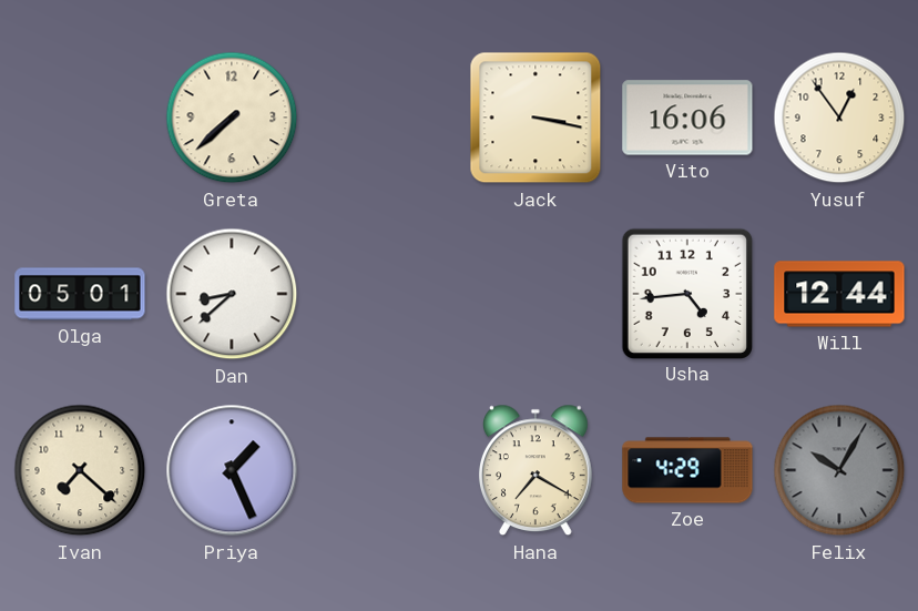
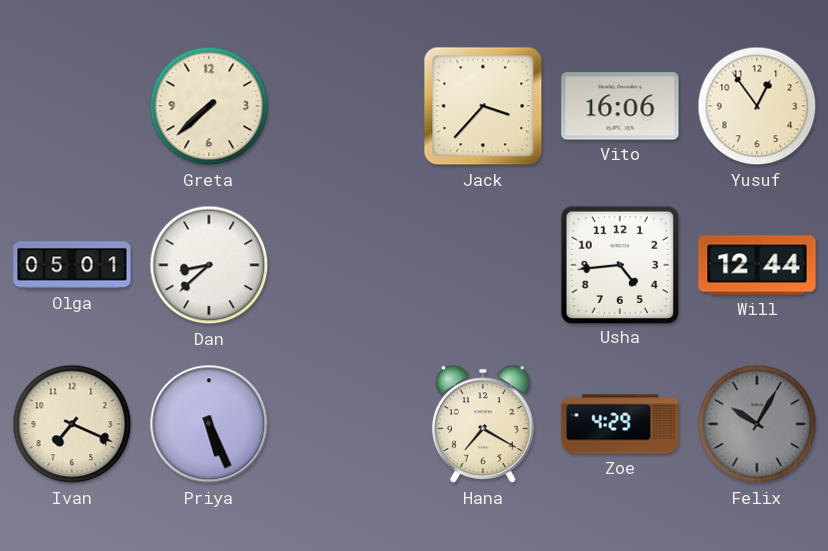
Jack: 3:17 -> 3:37
Ivan: 7:22 -> 7:19
Priya: 1:26 -> 5:26
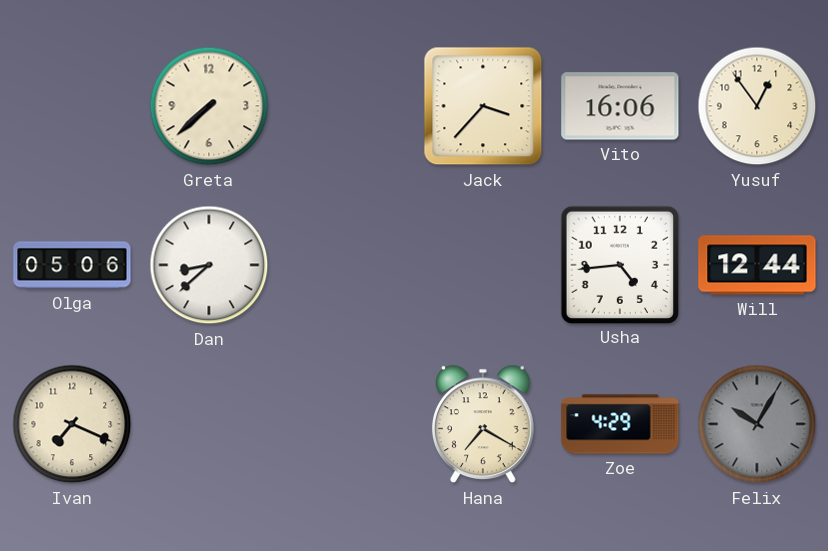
Olga: 05:01 -> 05:06
Priya: 5:26 -> none
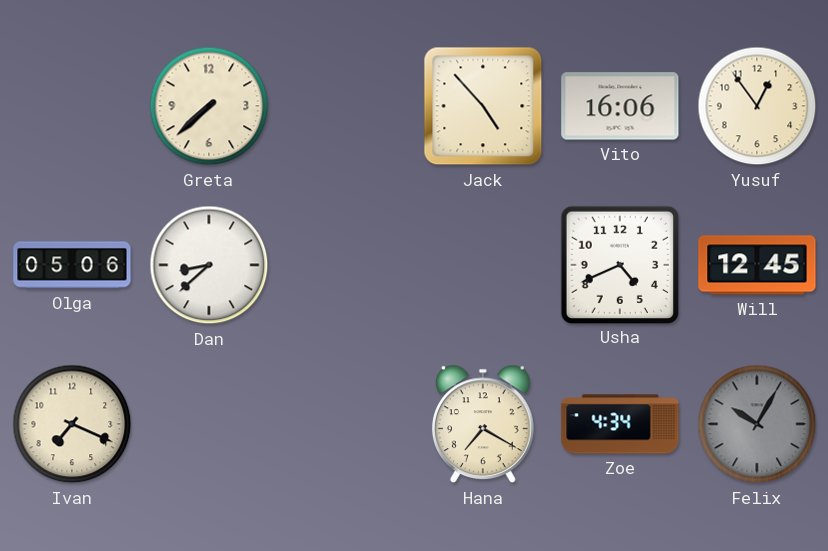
Jack: 3:37 -> 4:53
Usha: 4:44 -> 4:41
Will: 12:44 -> 12:45
Zoe: 4:29 -> 4:34
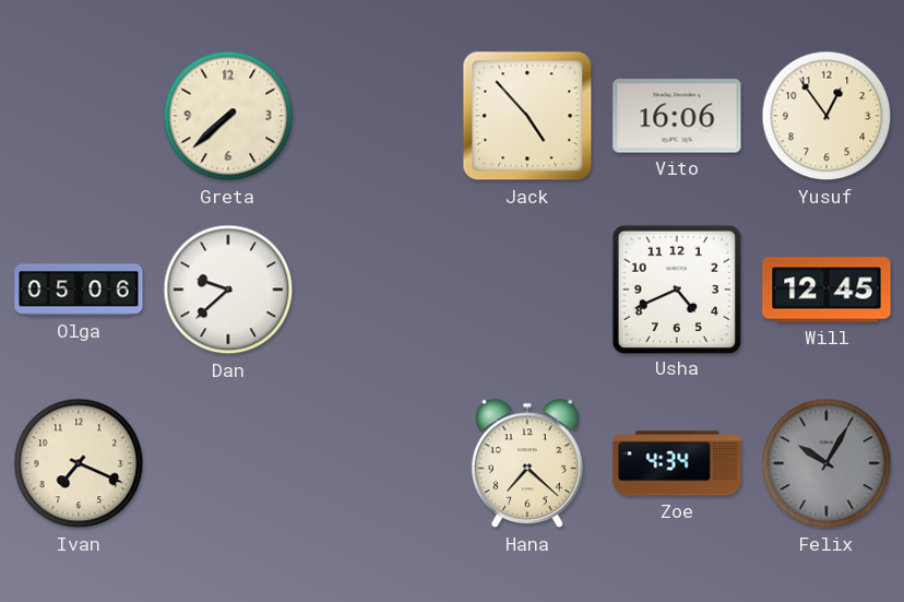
Dan: 8:38 -> 9:38
Hana: 7:20 -> 7:22
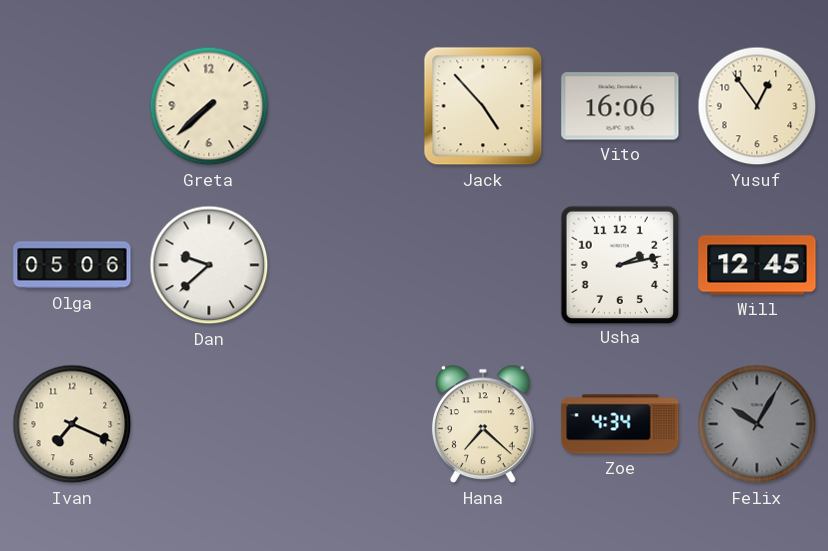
Usha: 4:41 -> 2:13
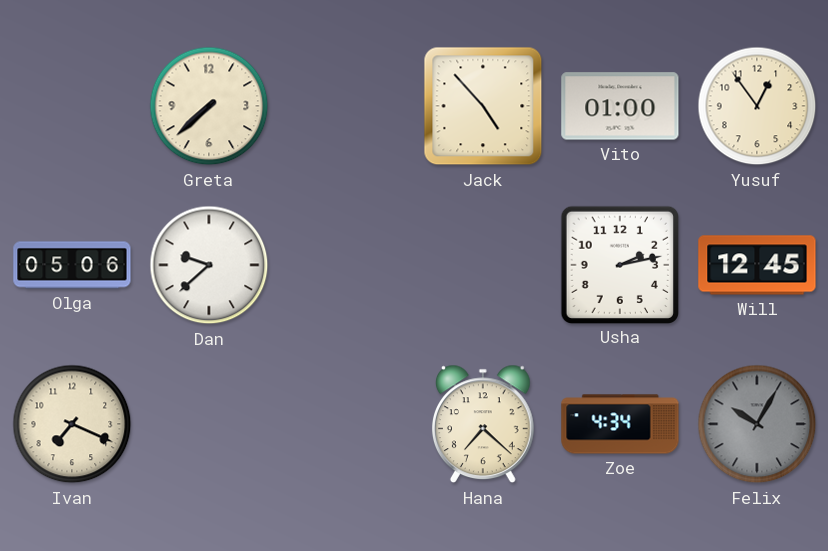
Vito: 16:06 -> 01:00
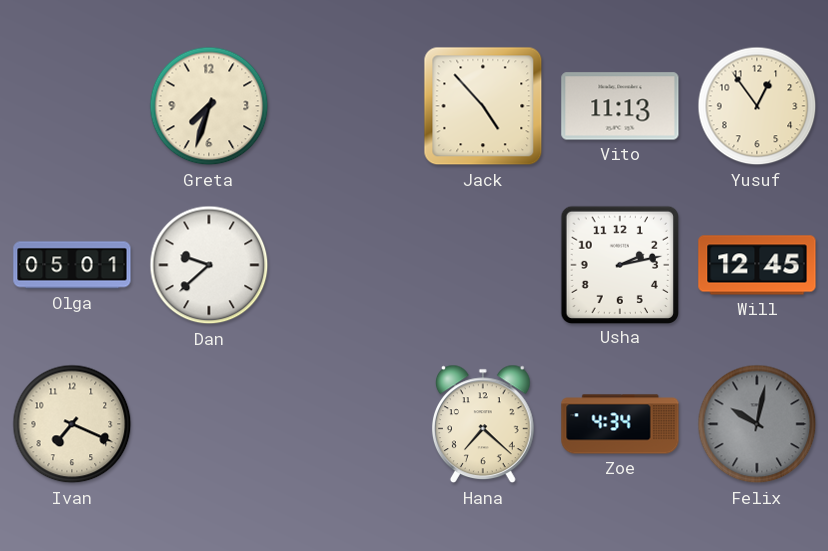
Greta: 7:38 -> 7:33
Vito: 01:00 -> 11:13
Olga: 05:06 -> 05:01
Felix: 10:05 -> 10:02
